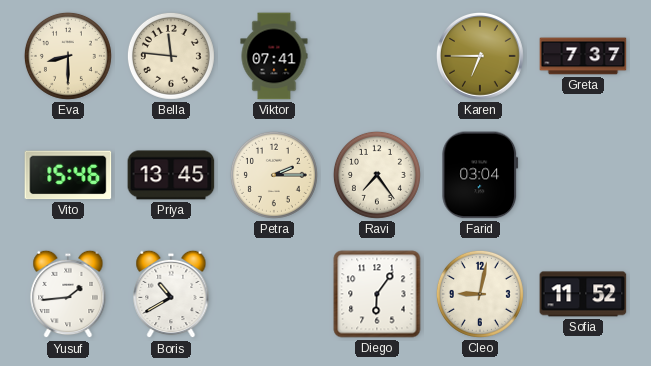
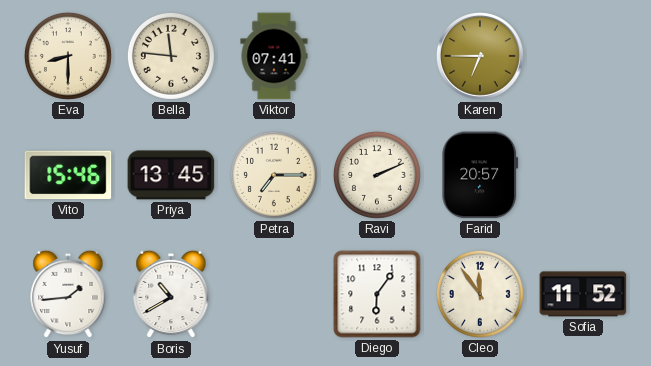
Greta: 7:37 -> none
Petra: 2:15 -> 7:15
Ravi: 7:24 -> 2:11
Farid: 03:04 -> 20:57
Cleo: 9:02 -> 11:54
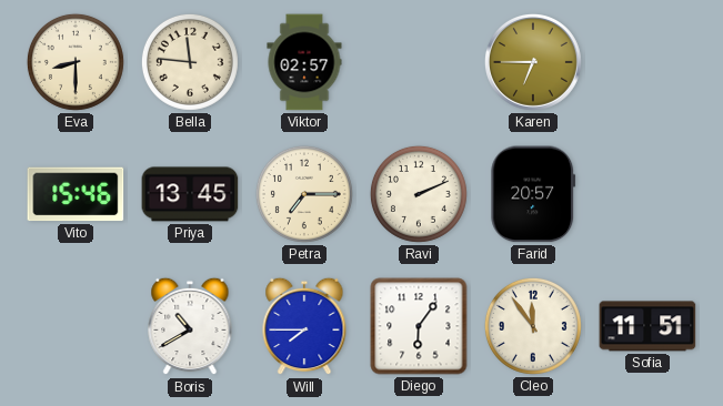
Viktor: 07:41 -> 02:57
Yusuf: 1:44 -> none
Will: none -> 7:45
Sofia: 11:52 -> 11:51
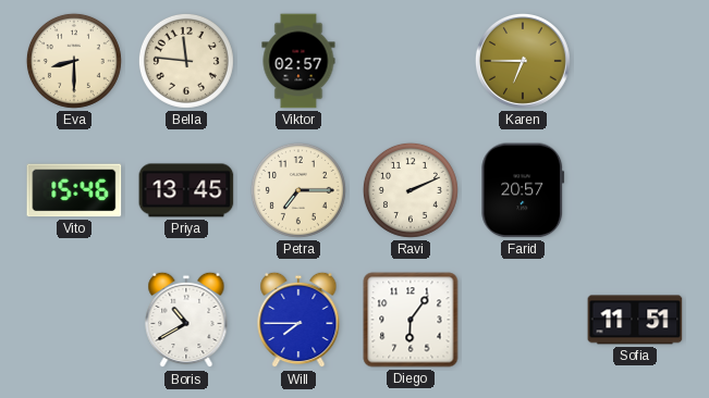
Cleo: 11:54 -> none
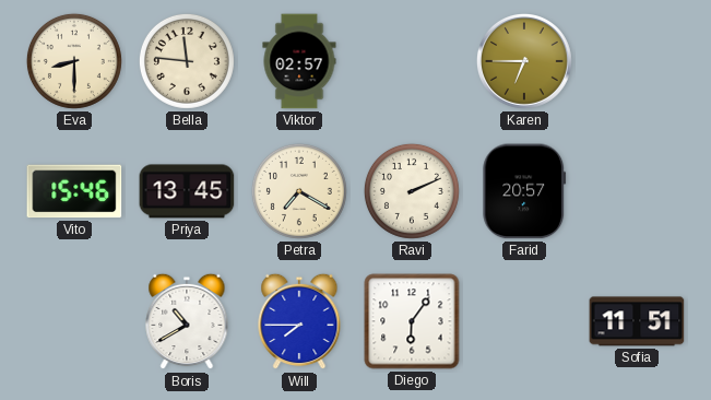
Petra: 7:15 -> 7:20
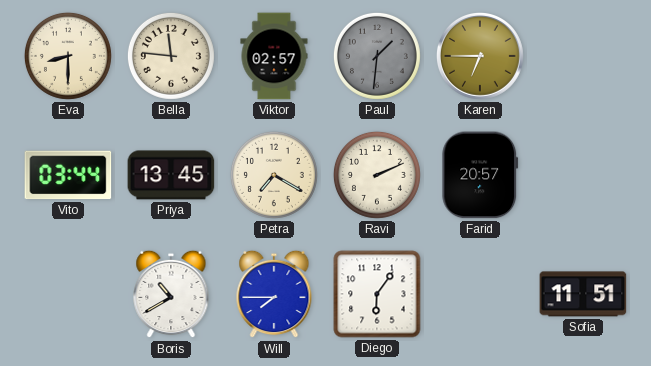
Paul: none -> 1:31
Vito: 15:46 -> 03:44
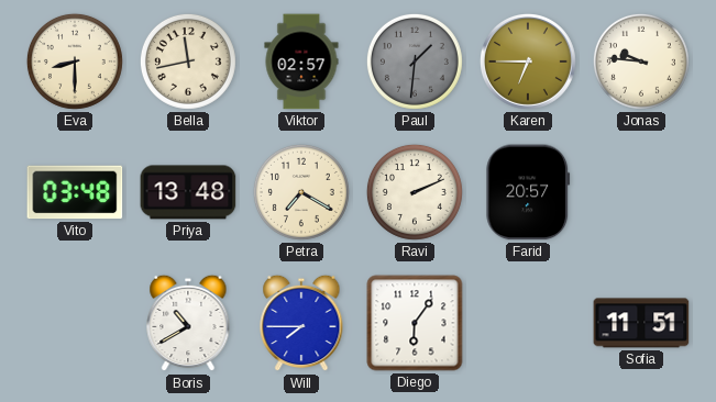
Bella: 11:46 -> 11:43
Jonas: none -> 9:46
Vito: 03:44 -> 03:48
Priya: 13:45 -> 13:48
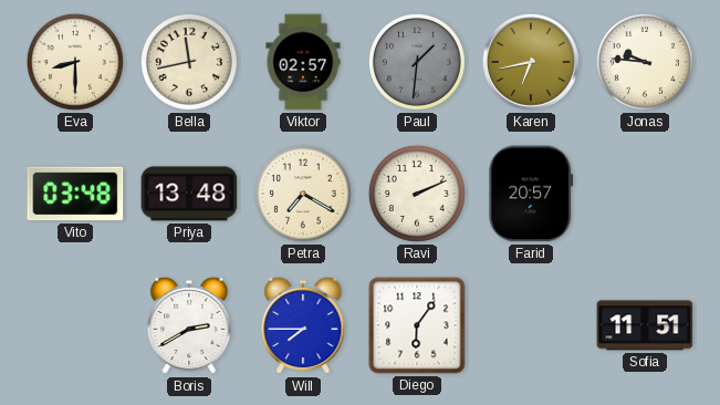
Karen: 6:45 -> 6:43
Boris: 10:40 -> 2:40
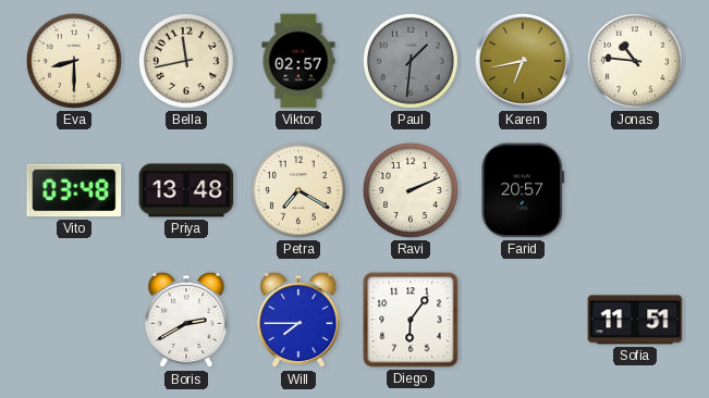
Jonas: 9:46 -> 10:46
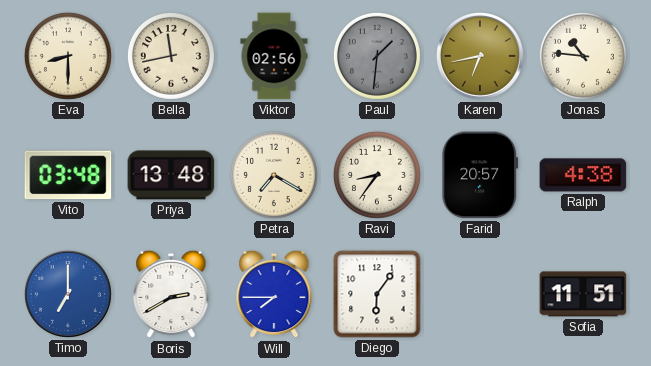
Viktor: 02:57 -> 02:56
Ravi: 2:11 -> 8:36
Ralph: none -> 4:38
Timo: none -> 7:00
